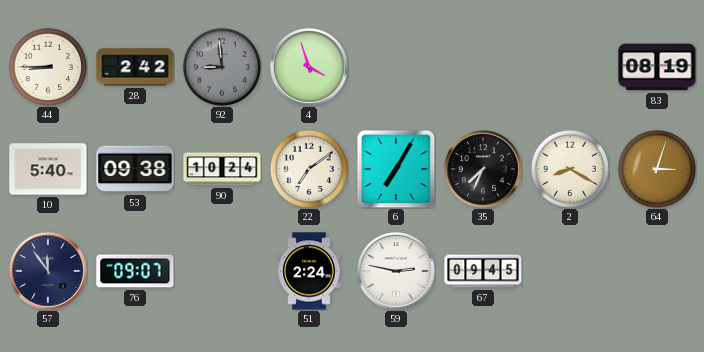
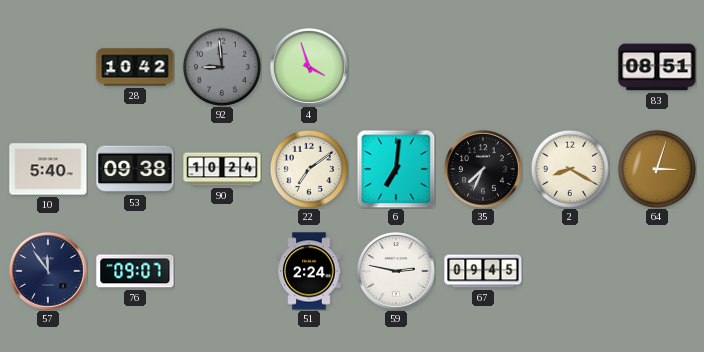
44: 8:45 -> none
28: 2:42 -> 10:42
83: 08:19 -> 08:51
6: 7:05 -> 7:01
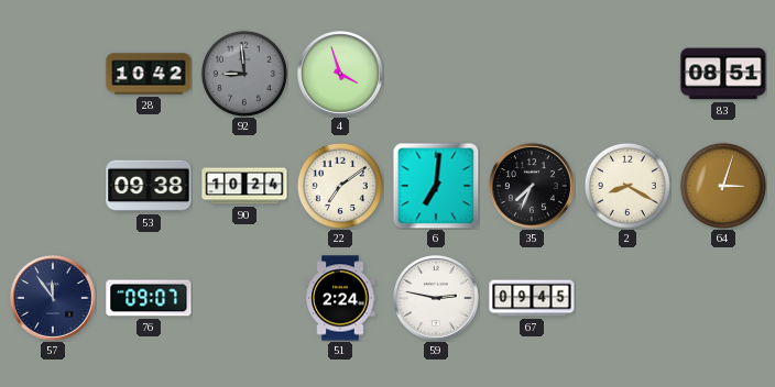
10: 5:40 -> none
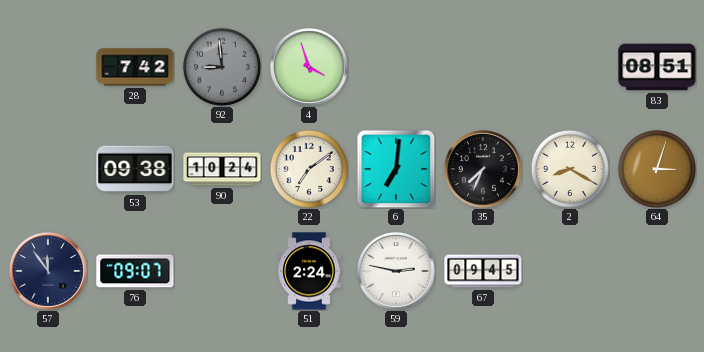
28: 10:42 -> 7:42
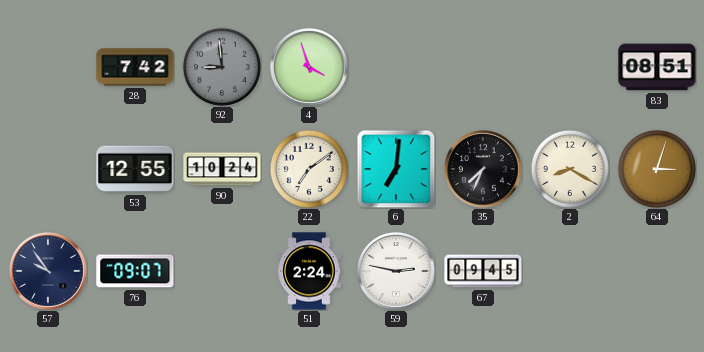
53: 09:38 -> 12:55
57: 11:54 -> 9:54
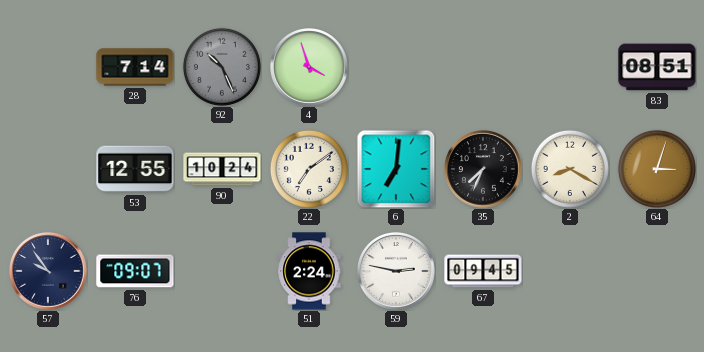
28: 7:42 -> 7:14
92: 8:59 -> 10:26
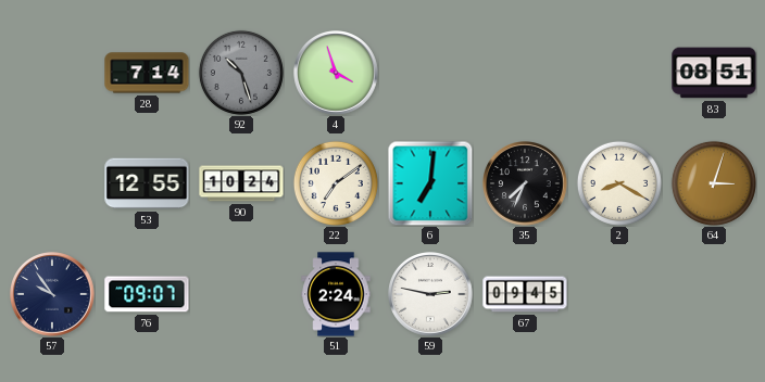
92: 10:26 -> 10:27
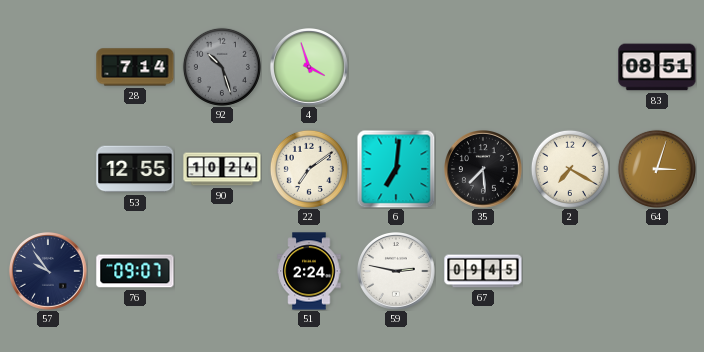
35: 7:34 -> 7:29
2: 8:20 -> 7:20
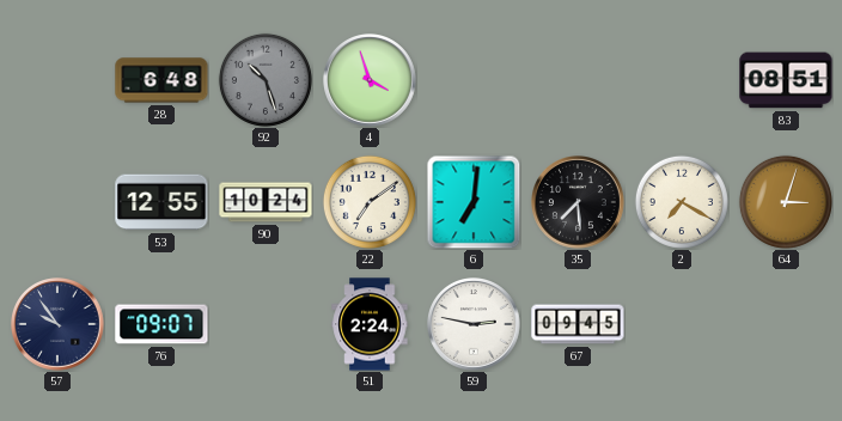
28: 7:14 -> 6:48
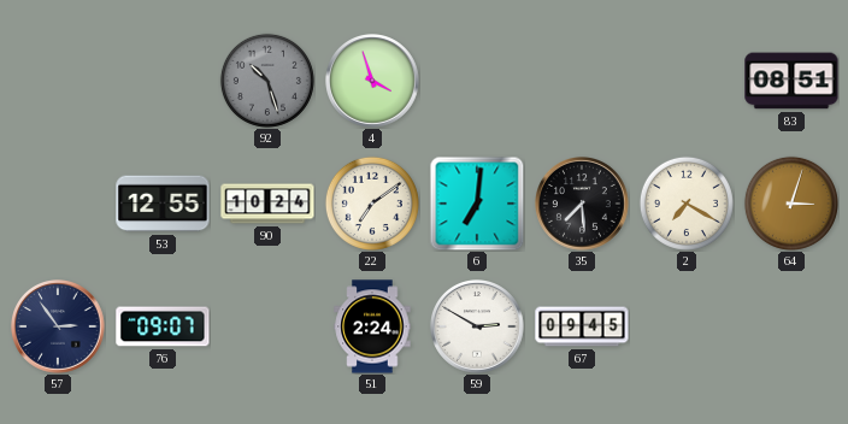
28: 6:48 -> none
57: 9:54 -> 2:54
59: 2:47 -> 2:50
